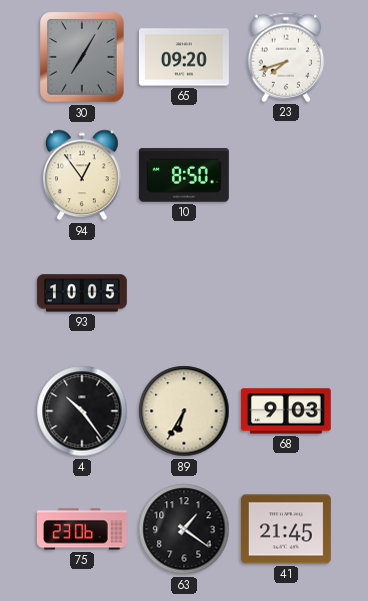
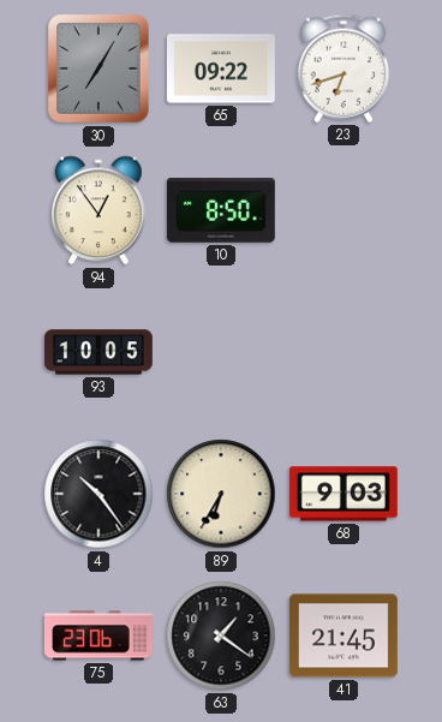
65: 09:20 -> 09:22
23: 7:42 -> 6:42
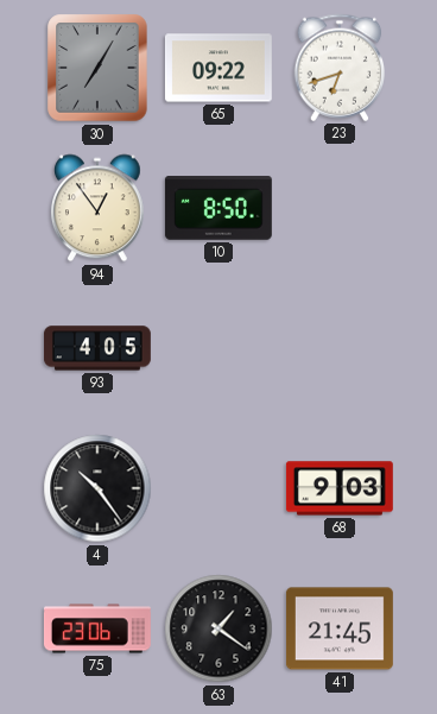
93: 10:05 -> 4:05
89: 6:35 -> none
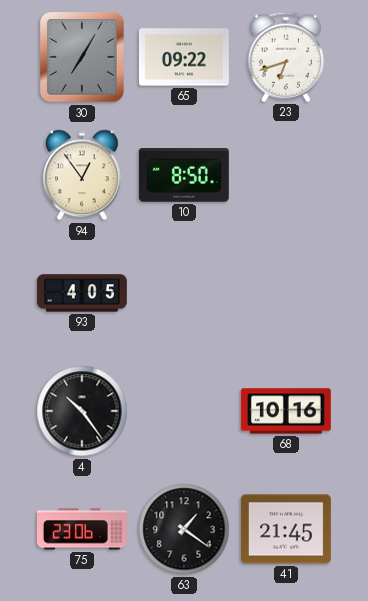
68: 9:03 -> 10:16
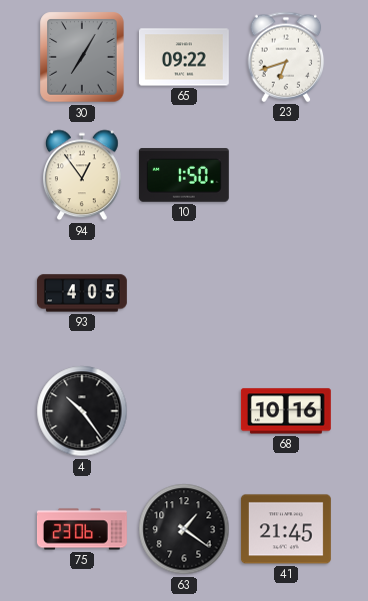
10: 8:50 -> 1:50
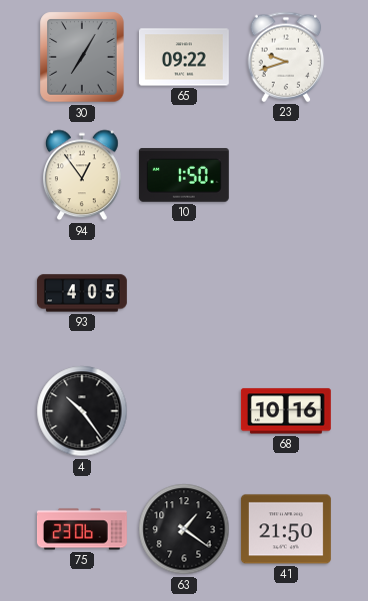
23: 6:42 -> 9:42
41: 21:45 -> 21:50
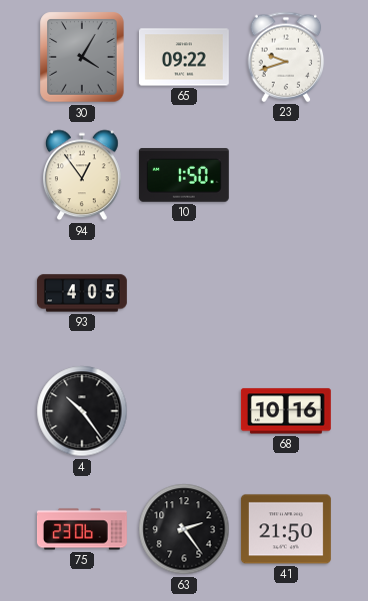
30: 7:05 -> 4:05
63: 1:21 -> 2:24
